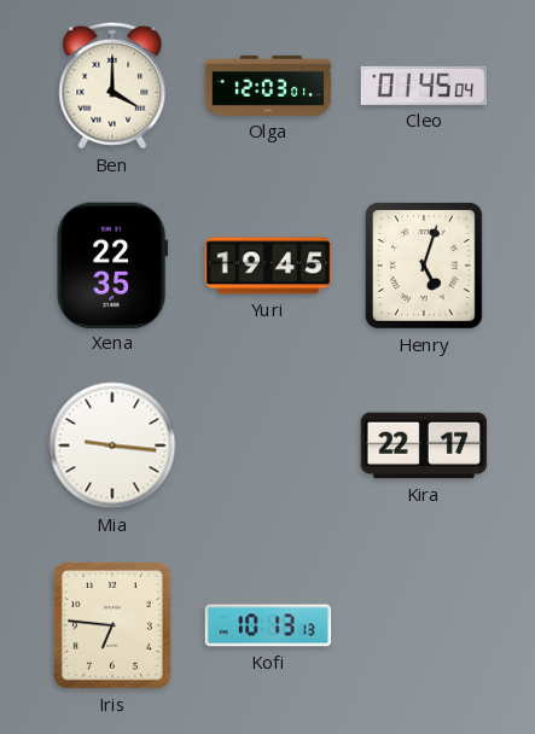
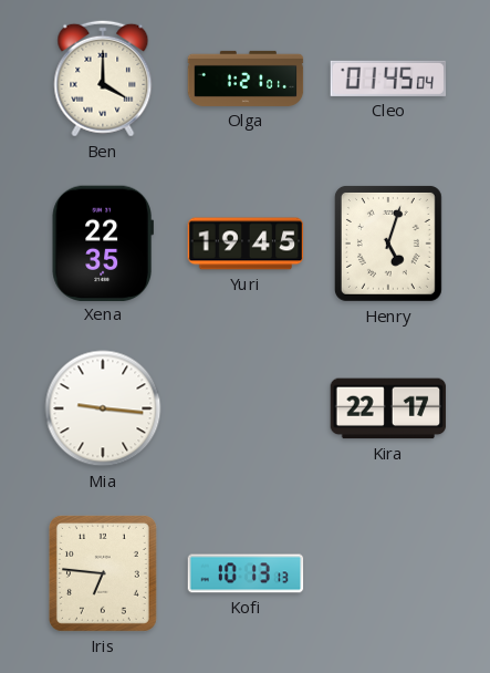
Olga: 12:03 -> 1:21
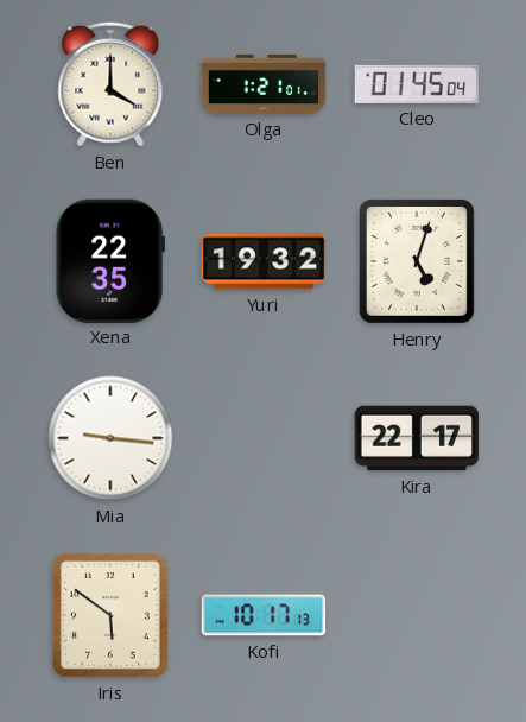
Yuri: 19:45 -> 19:32
Iris: 6:46 -> 5:51
Kofi: 10:13 -> 10:17
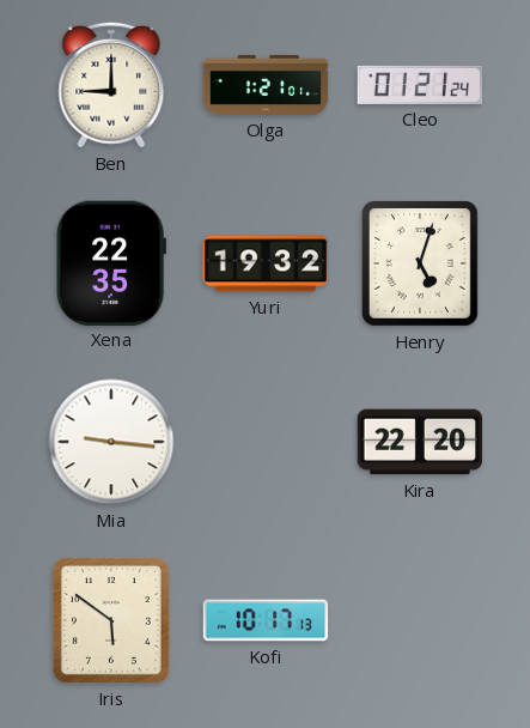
Ben: 4:00 -> 9:00
Cleo: 01:45 -> 01:21
Kira: 22:17 -> 22:20
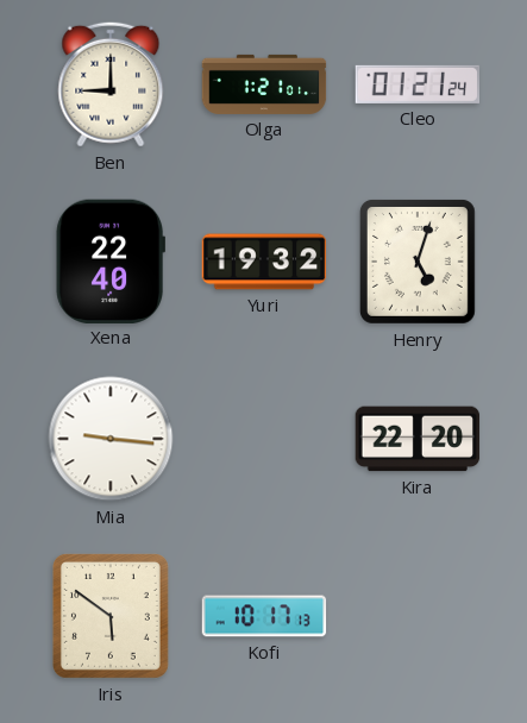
Xena: 22:35 -> 22:40
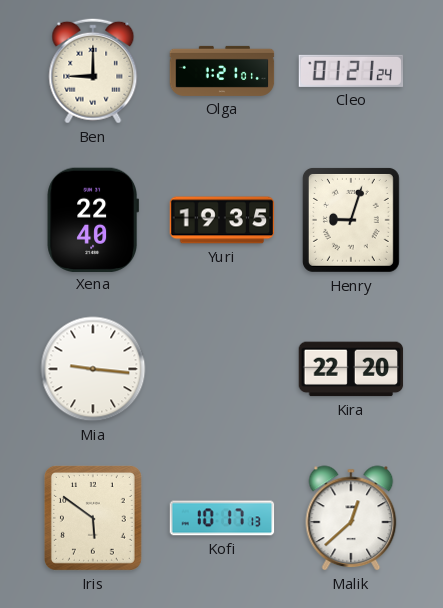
Yuri: 19:32 -> 19:35
Henry: 5:03 -> 9:03
Malik: none -> 12:38
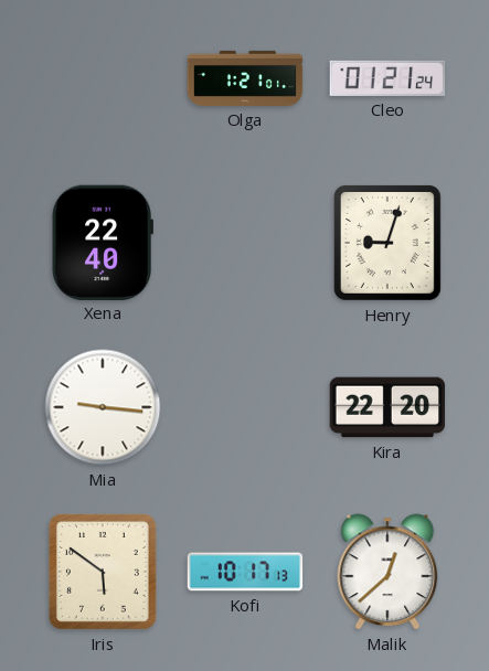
Ben: 9:00 -> none
Yuri: 19:35 -> none
